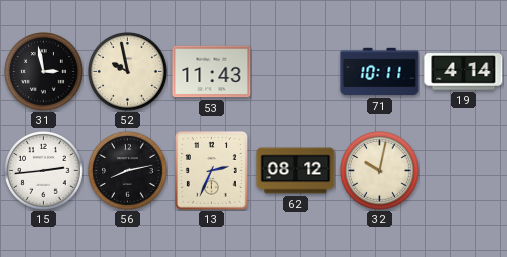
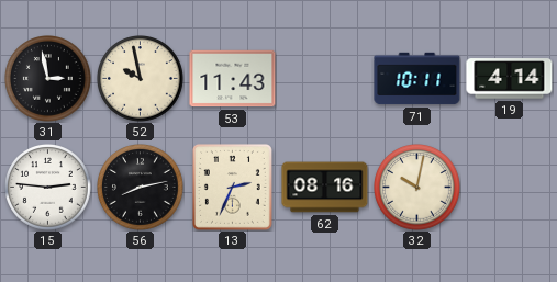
15: 2:44 -> 2:46
62: 08:12 -> 08:16
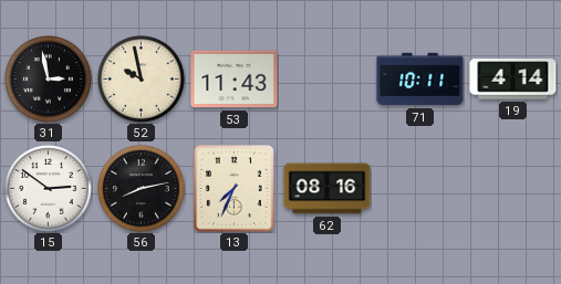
15: 2:46 -> 2:51
13: 2:34 -> 7:34
32: 10:02 -> none
